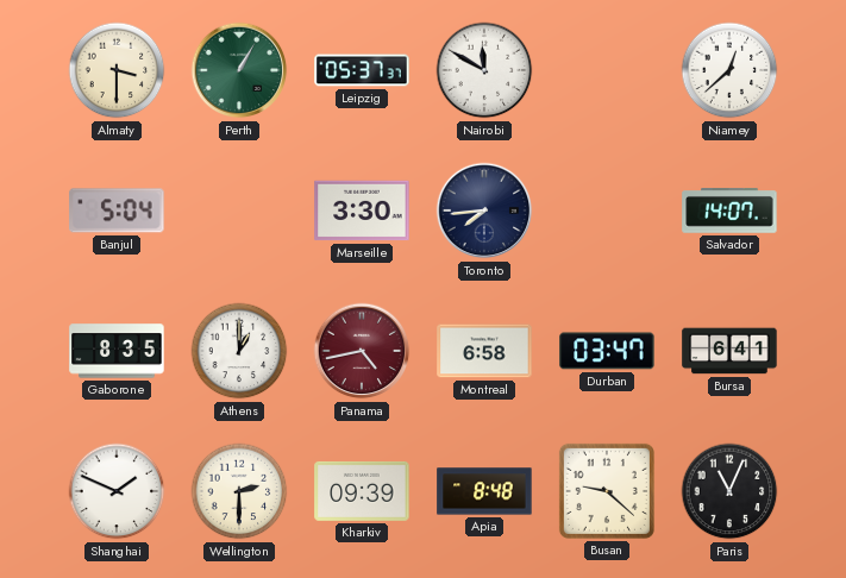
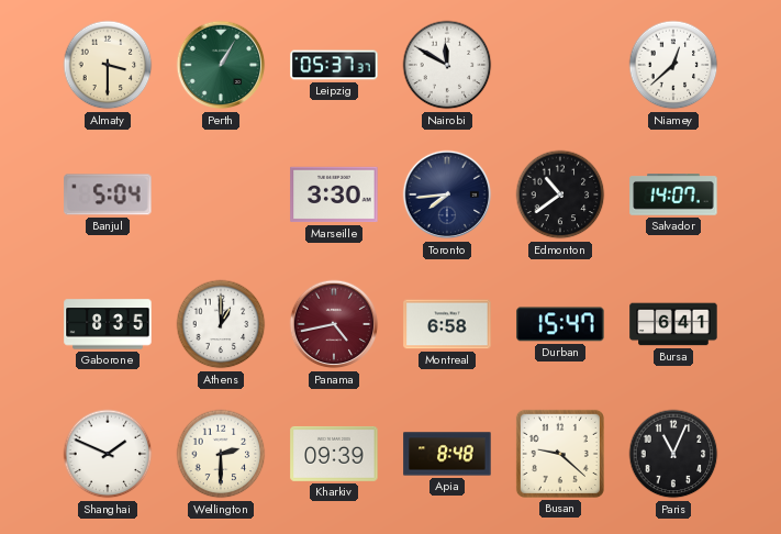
Edmonton: none -> 10:39
Durban: 03:47 -> 15:47
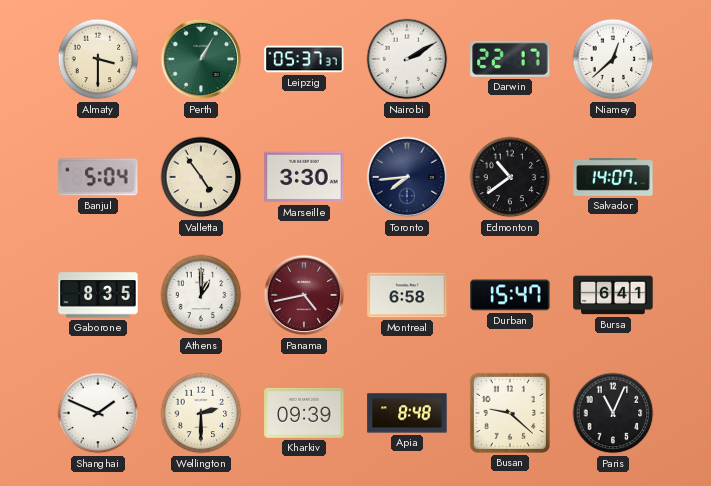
Nairobi: 11:50 -> 2:10
Darwin: none -> 22:17
Valletta: none -> 4:54
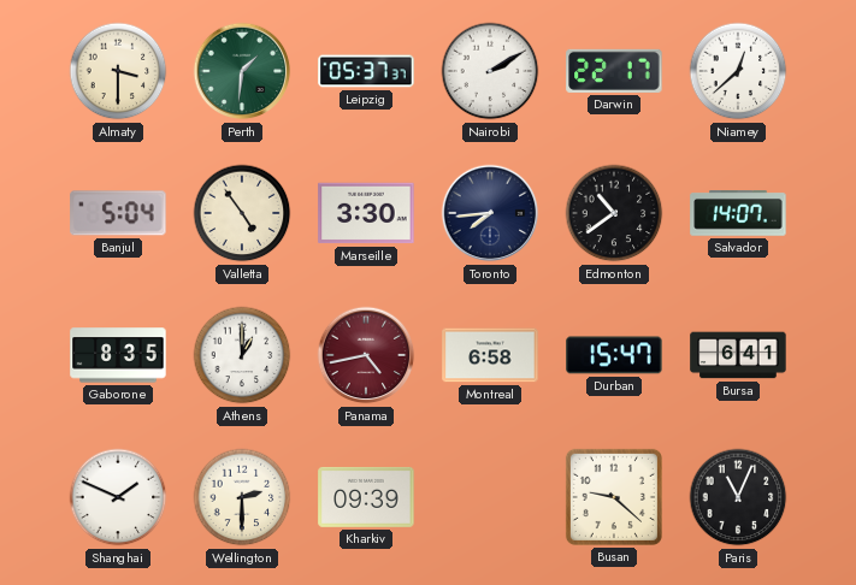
Perth: 1:05 -> 1:31
Apia: 8:48 -> none
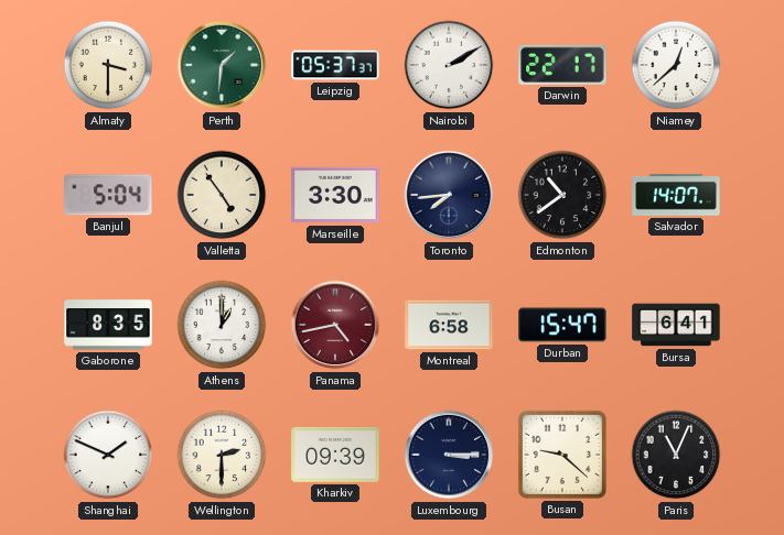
Luxembourg: none -> 3:15
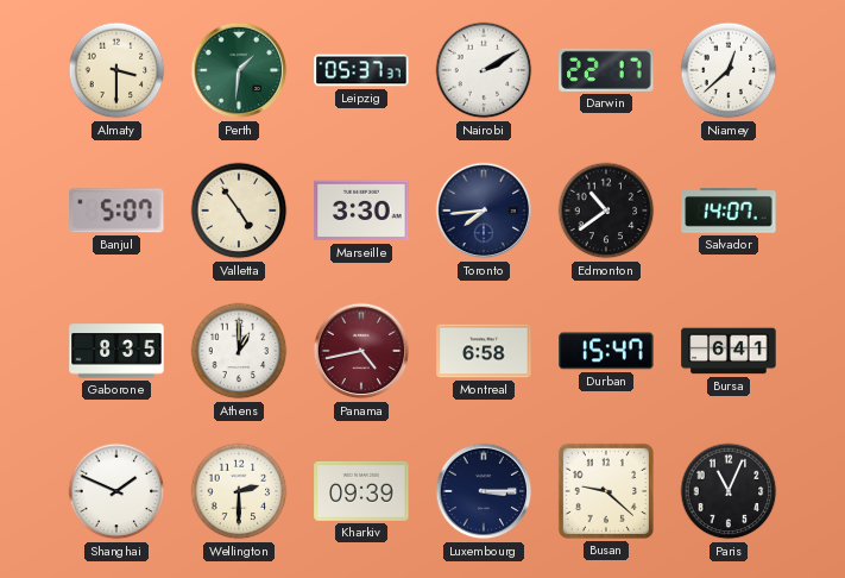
Banjul: 5:04 -> 5:07
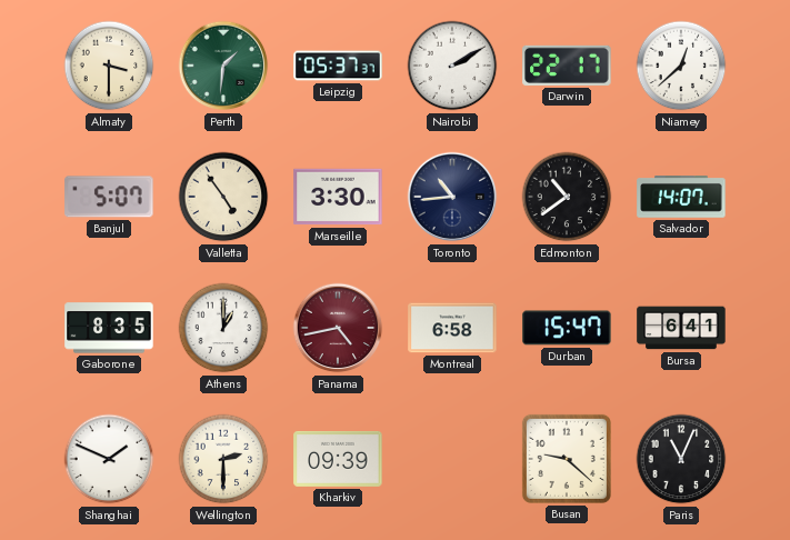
Toronto: 7:44 -> 10:44
Luxembourg: 3:15 -> none
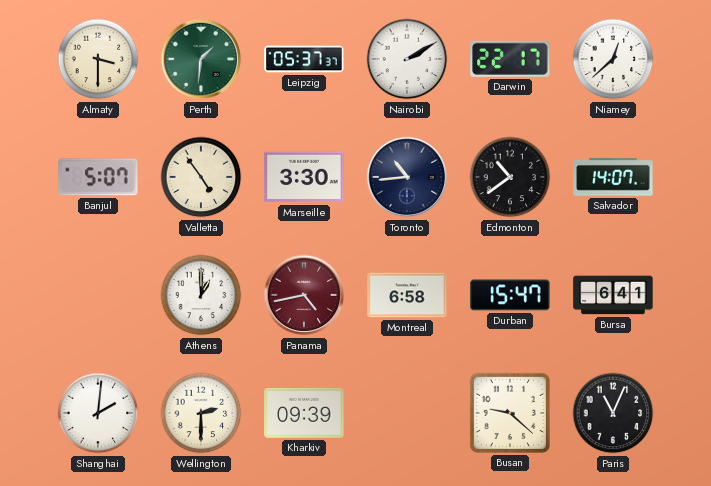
Gaborone: 8:35 -> none
Shanghai: 1:49 -> 2:01
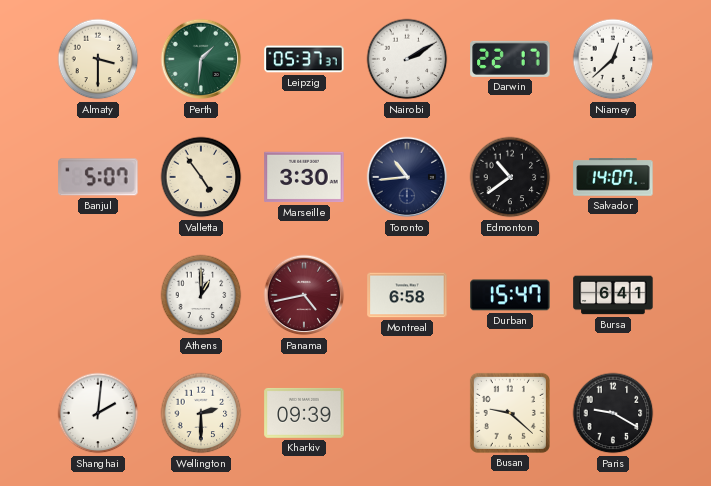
Paris: 11:04 -> 9:20
